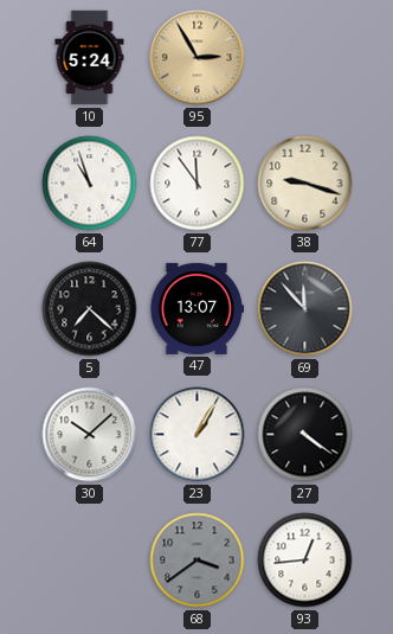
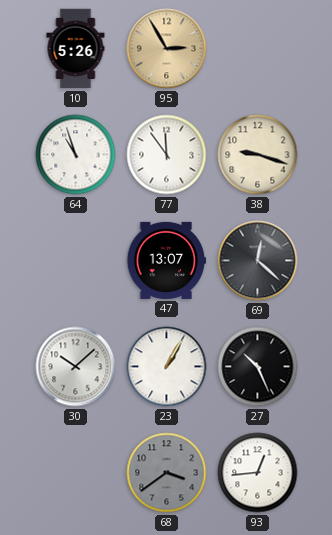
10: 5:24 -> 5:26
5: 7:22 -> none
69: 11:53 -> 12:22
27: 4:21 -> 10:26
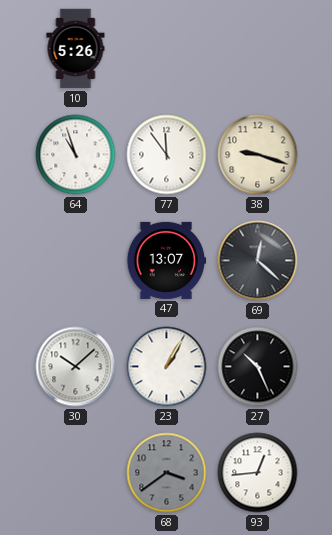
95: 2:55 -> none
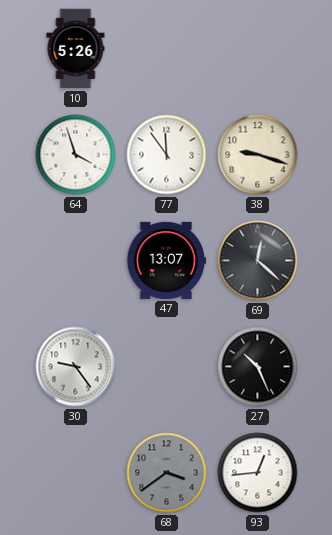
64: 10:57 -> 3:57
30: 10:08 -> 9:24
23: 1:05 -> none
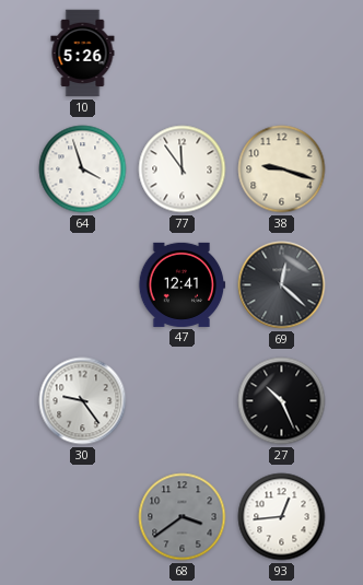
47: 13:07 -> 12:41
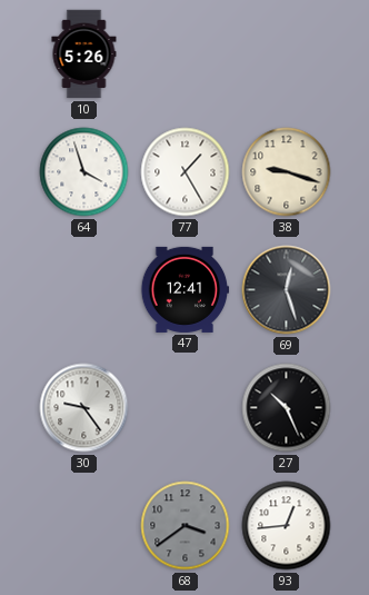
77: 11:54 -> 1:25
69: 12:22 -> 12:27
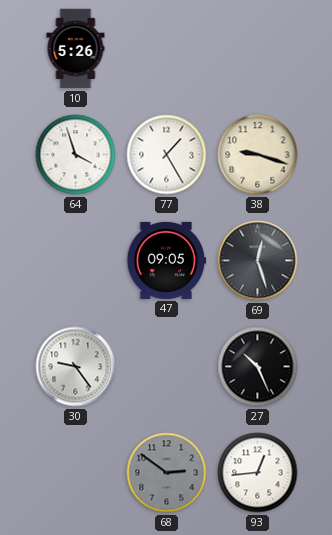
47: 12:41 -> 09:05
68: 3:39 -> 2:51
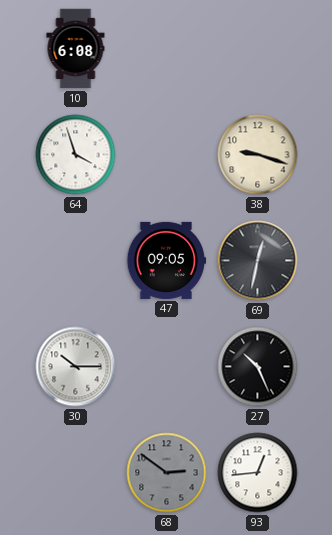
10: 5:26 -> 6:08
77: 1:25 -> none
69: 12:27 -> 12:32
30: 9:24 -> 10:15
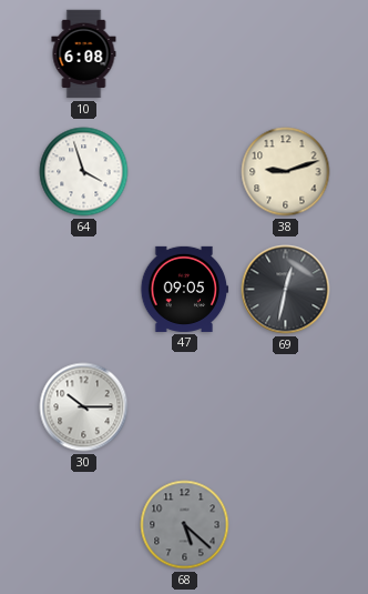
38: 9:18 -> 9:12
27: 10:26 -> none
68: 2:51 -> 5:22
93: 12:44 -> none
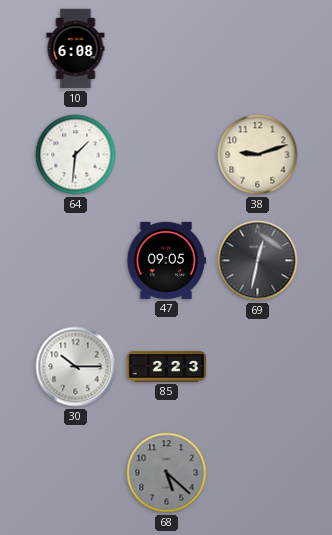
64: 3:57 -> 1:31
85: none -> 2:23
